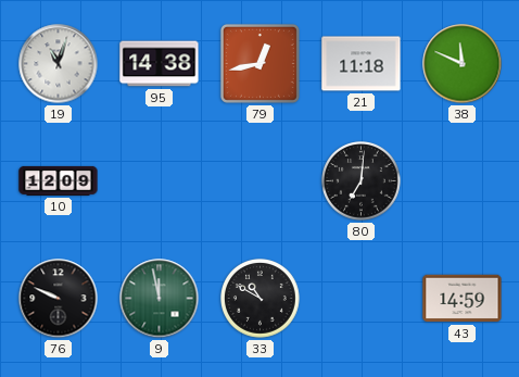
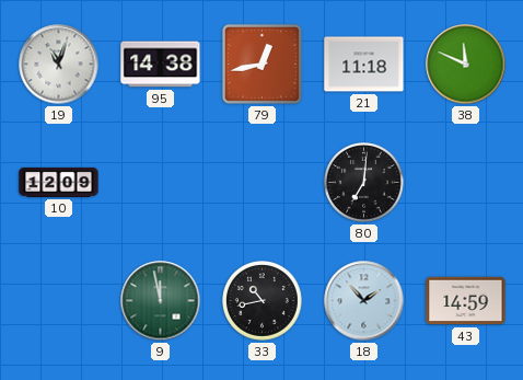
76: 9:49 -> none
33: 10:50 -> 10:43
18: none -> 1:53
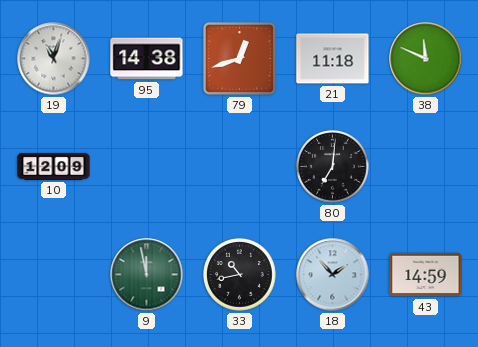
79: 12:43 -> 12:42
